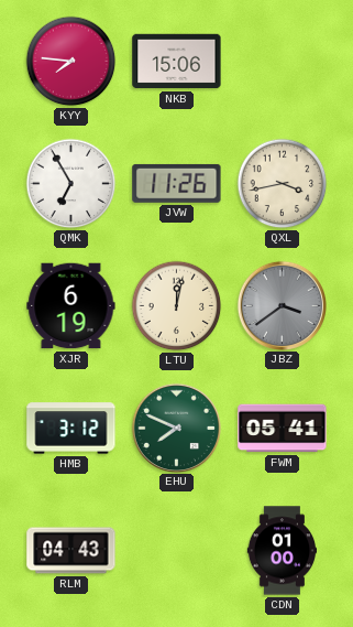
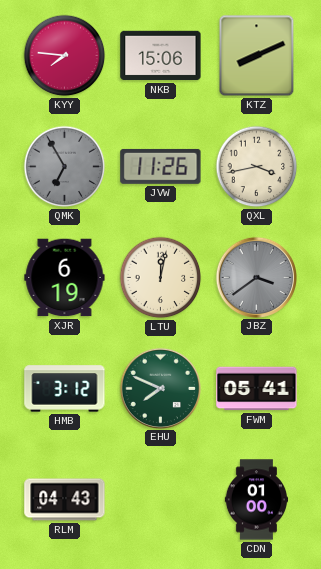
KTZ: none -> 8:11
QMK dial: white -> grey
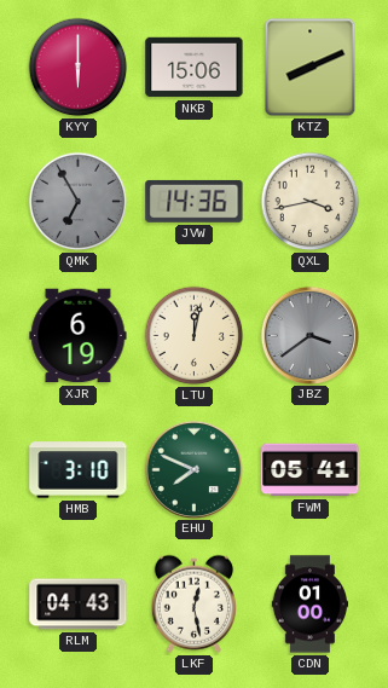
KYY: 7:46 -> 6:00
JVW: 11:26 -> 14:36
HMB: 3:12 -> 3:10
LKF: none -> 12:28
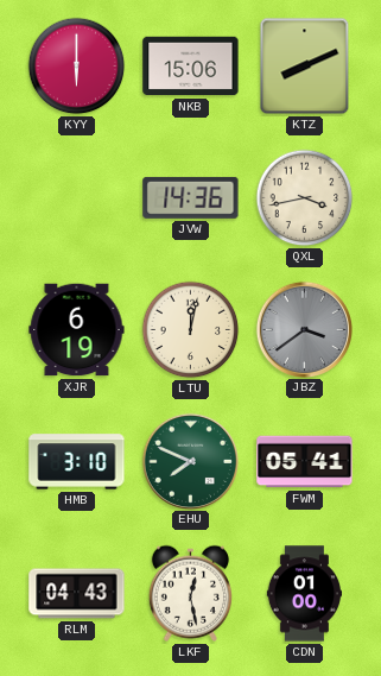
QMK: 6:55 -> none
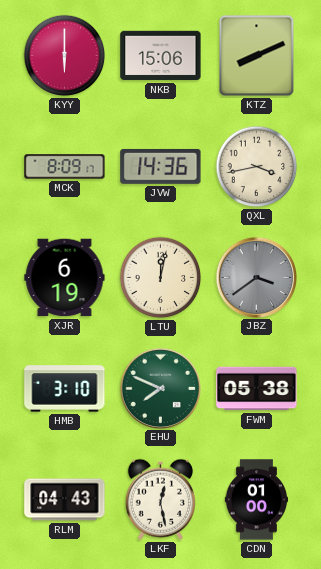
MCK: none -> 8:09
FWM: 05:41 -> 05:38
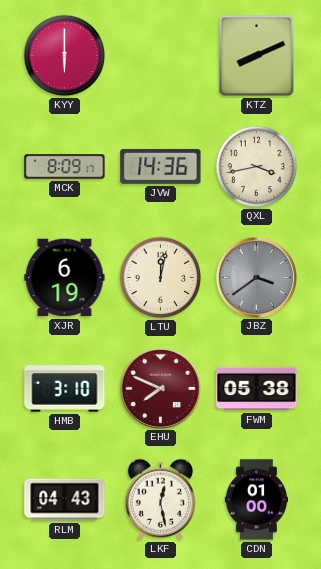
NKB: 15:06 -> none
EHU dial: green -> burgundy
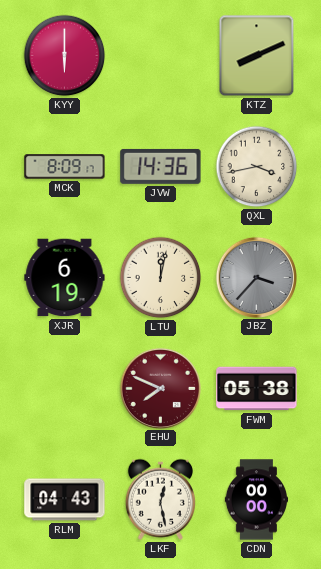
JBZ: 3:39 -> 3:37
HMB: 3:10 -> none
CDN: 01:00 -> 00:00
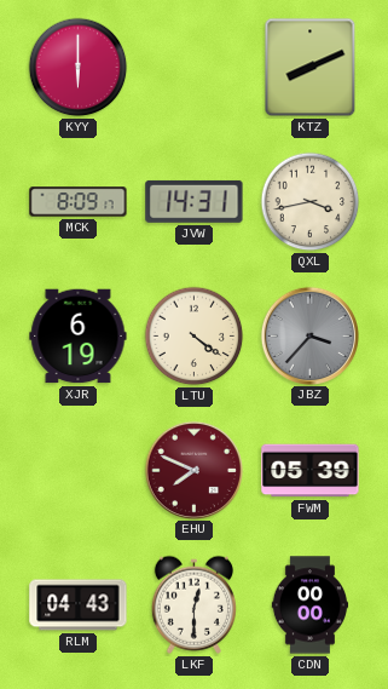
JVW: 14:36 -> 14:31
LTU: 12:02 -> 4:21
FWM: 05:38 -> 05:39
LKF: 12:28 -> 12:30
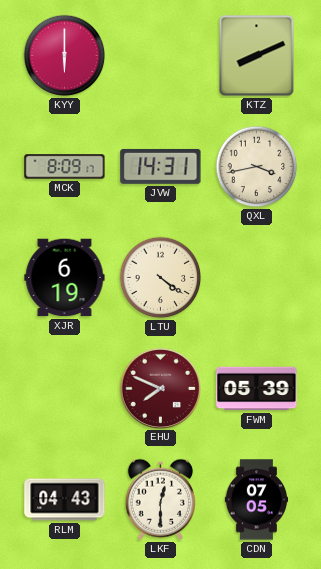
JBZ: 3:37 -> none
CDN: 00:00 -> 07:05
